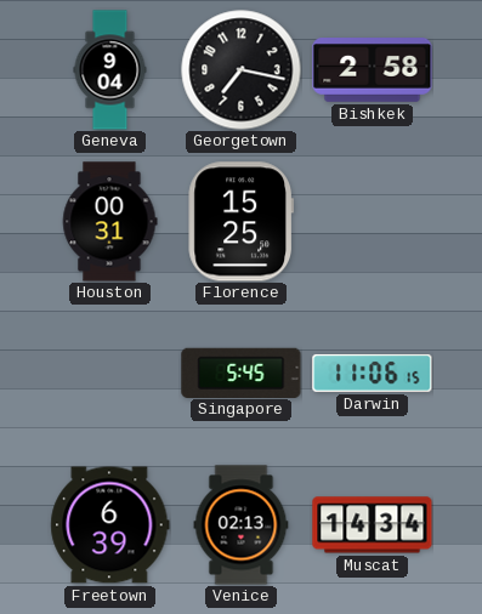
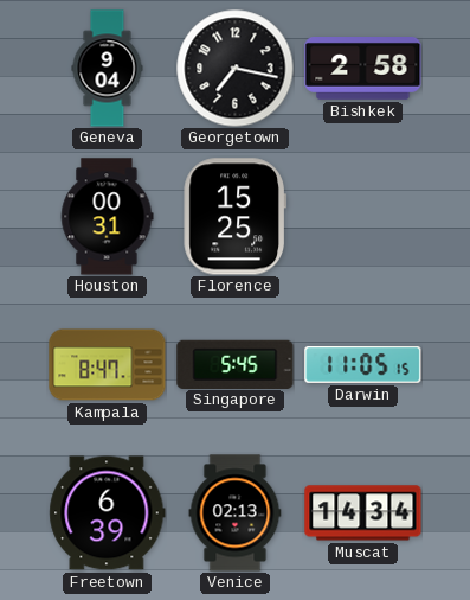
Kampala: none -> 8:47
Darwin: 11:06 -> 11:05
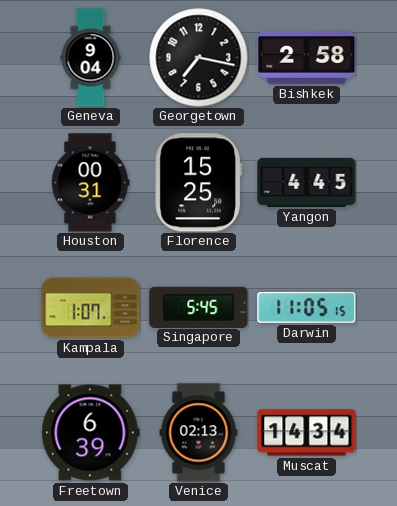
Yangon: none -> 4:45
Kampala: 8:47 -> 1:07
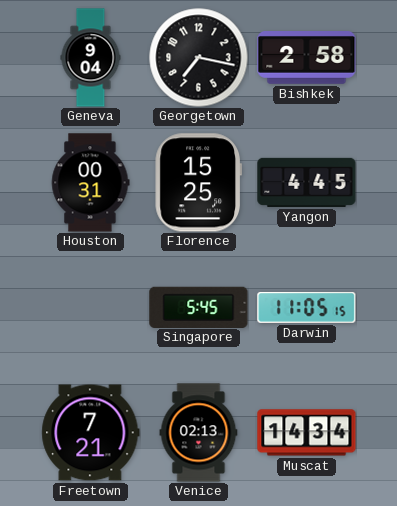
Kampala: 1:07 -> none
Freetown: 6:39 -> 7:21
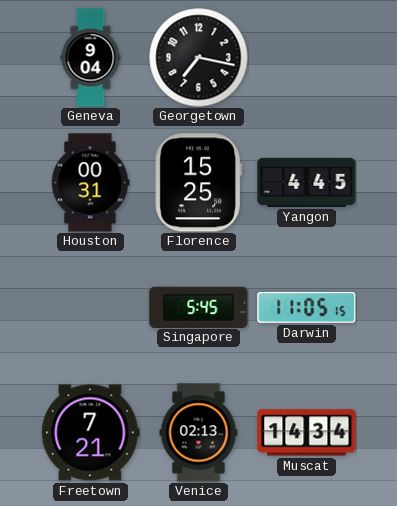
Bishkek: 2:58 -> none
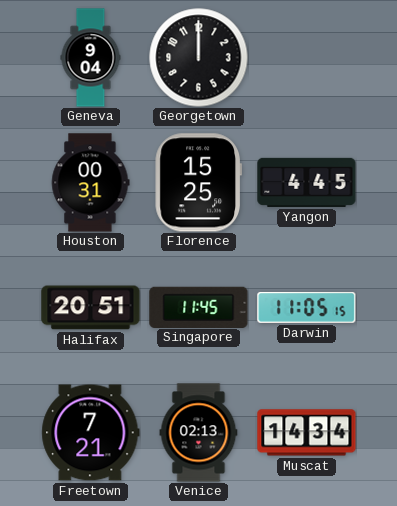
Georgetown: 7:17 -> 12:00
Halifax: none -> 20:51
Singapore: 5:45 -> 11:45
